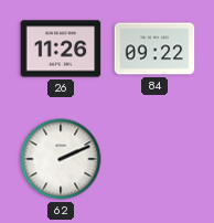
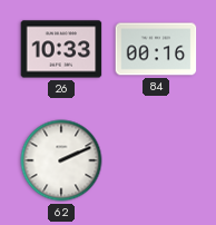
26: 11:26 -> 10:33
84: 09:22 -> 00:16
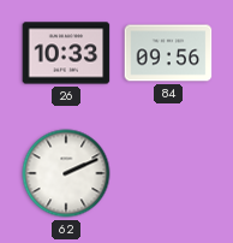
84: 00:16 -> 09:56
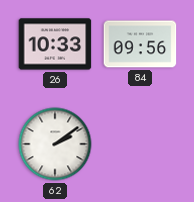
62: 2:11 -> 2:09
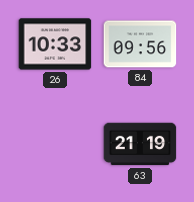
62: 2:09 -> none
63: none -> 21:19
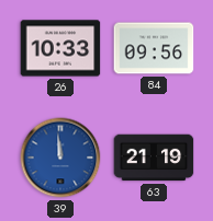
39: none -> 11:59
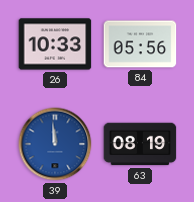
84: 09:56 -> 05:56
63: 21:19 -> 08:19
